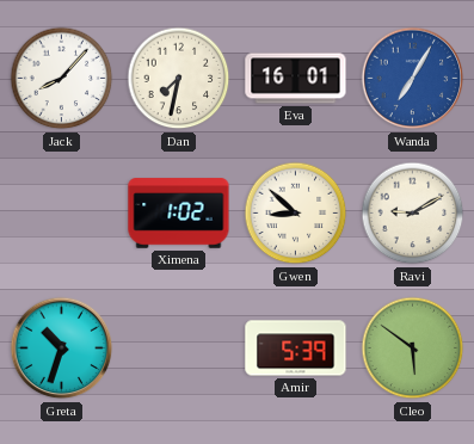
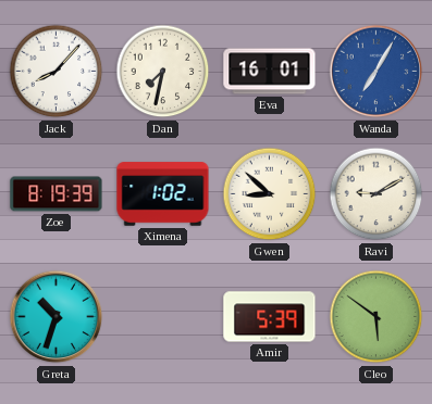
Zoe: none -> 8:19
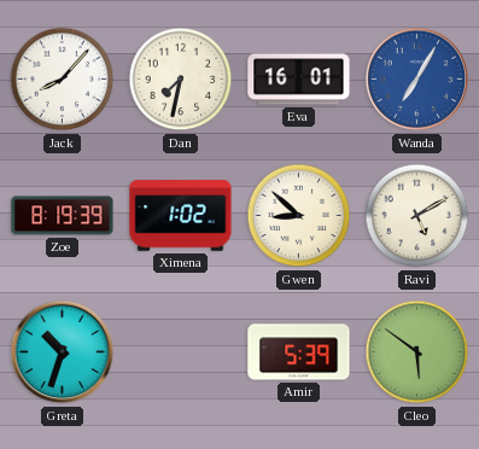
Ravi: 9:10 -> 5:10
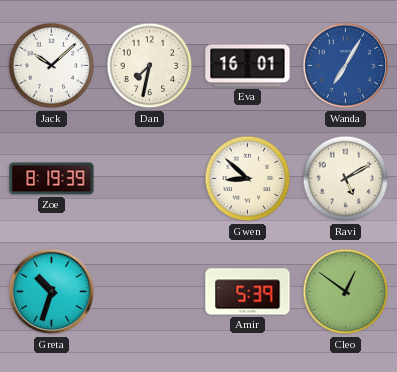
Jack: 8:07 -> 10:08
Ximena: 1:02 -> none
Cleo: 5:51 -> 12:51
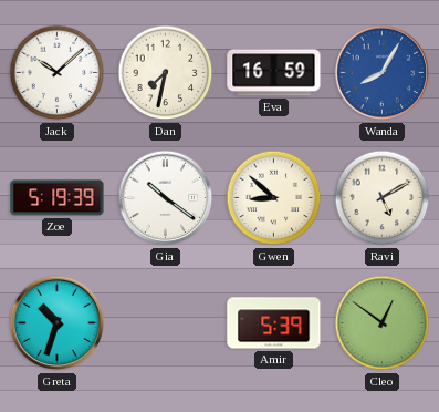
Eva: 16:01 -> 16:59
Wanda: 7:05 -> 8:05
Zoe: 8:19 -> 5:19
Gia: none -> 10:21
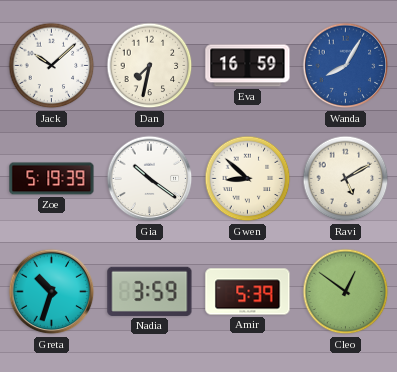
Nadia: none -> 3:59
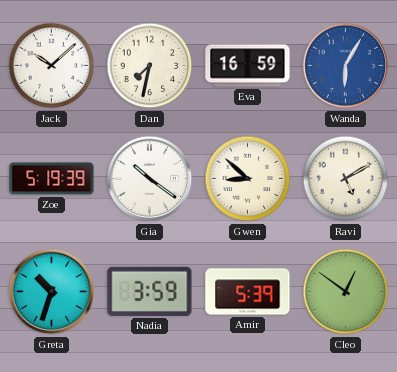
Wanda: 8:05 -> 6:05
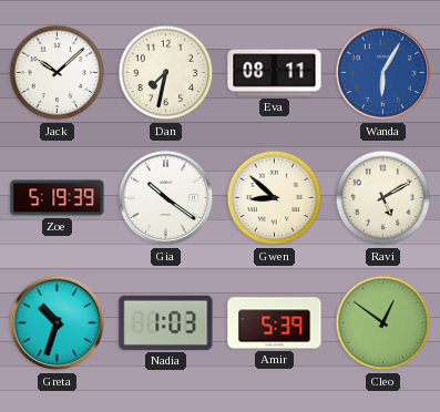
Eva: 16:59 -> 08:11
Nadia: 3:59 -> 1:03
